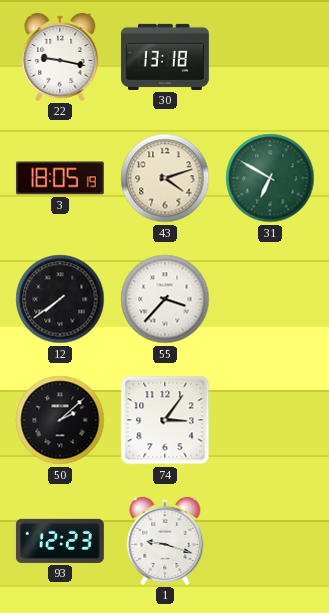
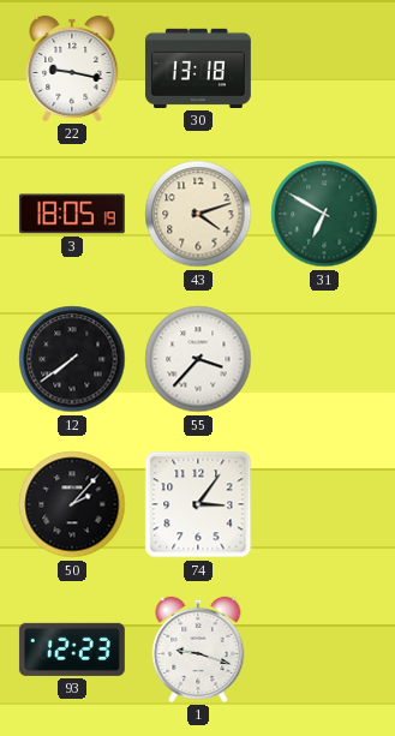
50: 2:08 -> 2:07
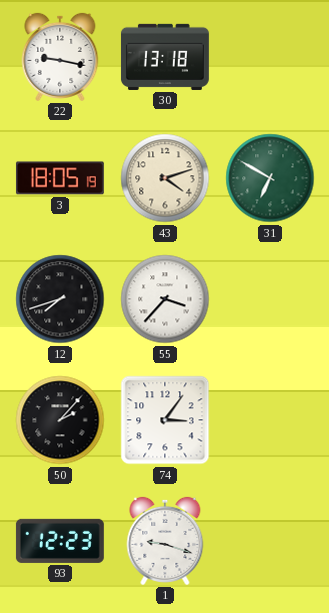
12: 7:39 -> 7:42
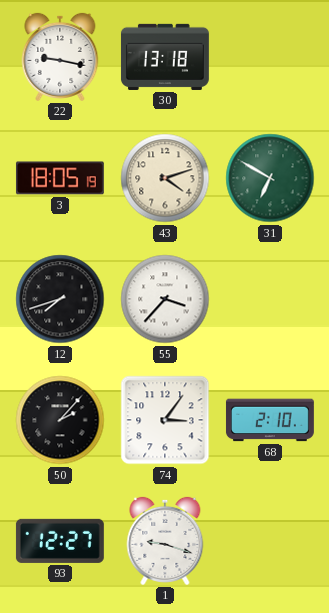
68: none -> 2:10
93: 12:23 -> 12:27
